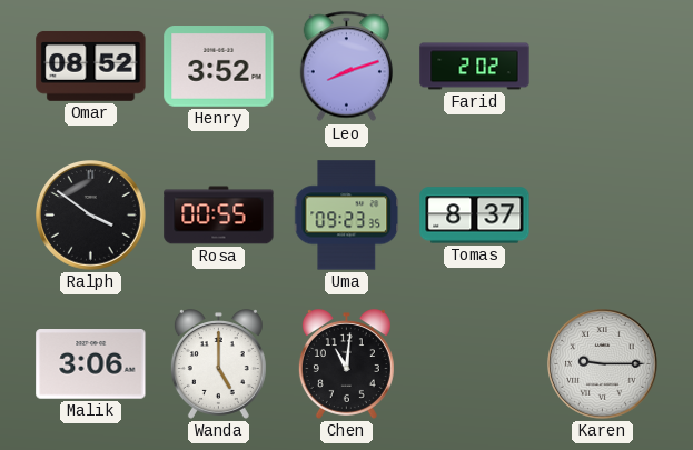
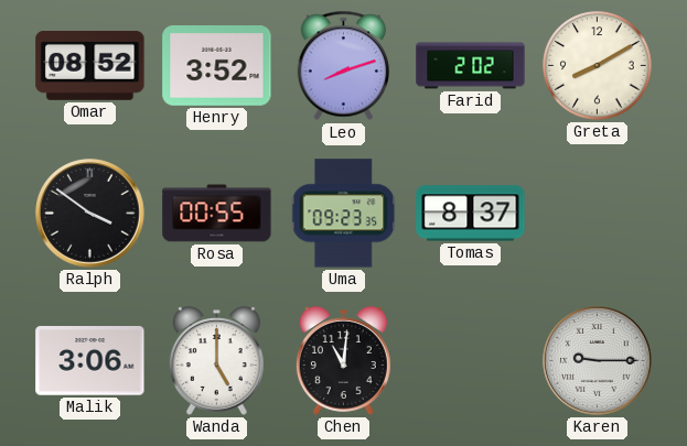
Greta: none -> 8:10
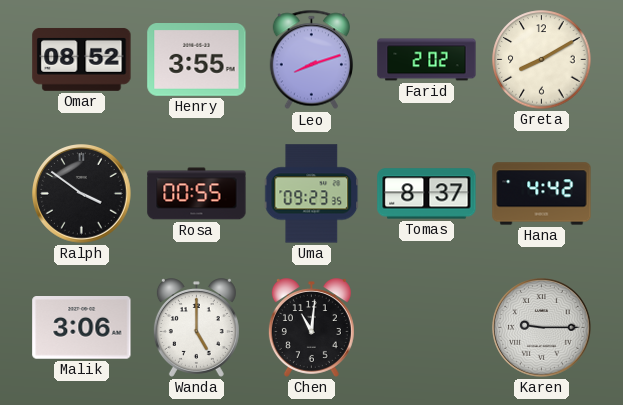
Henry: 3:52 -> 3:55
Hana: none -> 4:42
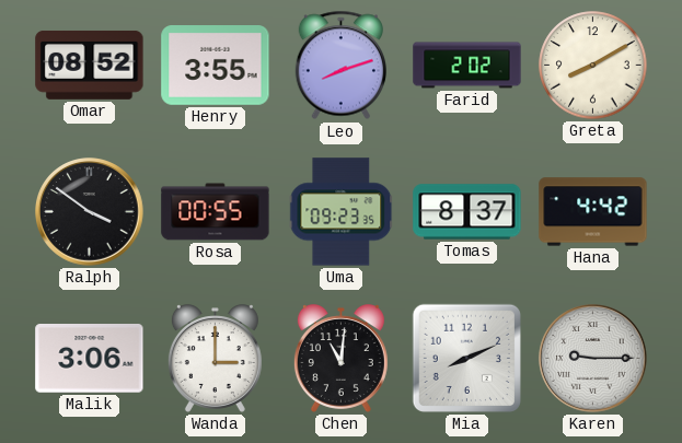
Wanda: 5:00 -> 3:00
Mia: none -> 8:11
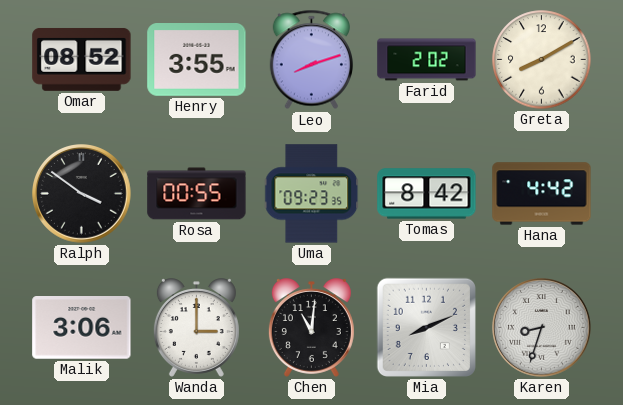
Tomas: 8:37 -> 8:42
Karen: 9:15 -> 8:33
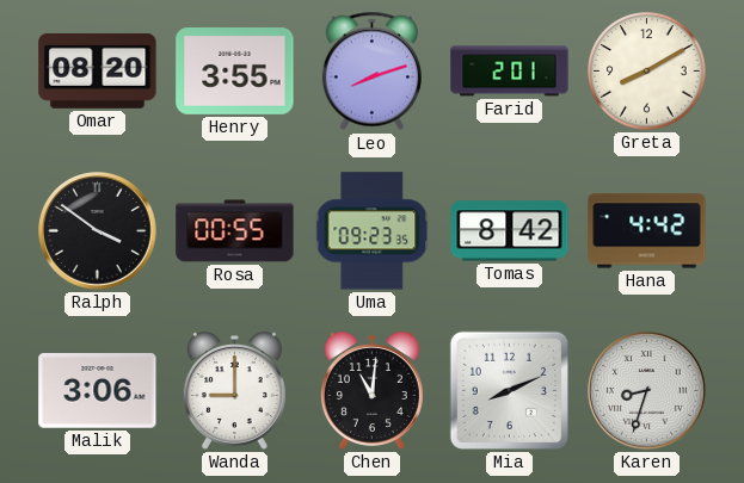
Omar: 08:52 -> 08:20
Farid: 2:02 -> 2:01
Wanda: 3:00 -> 9:00
